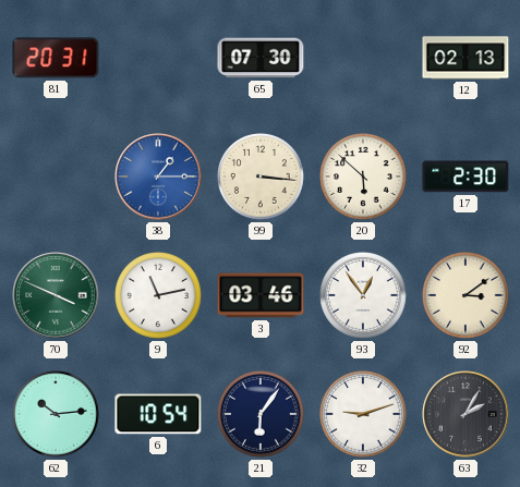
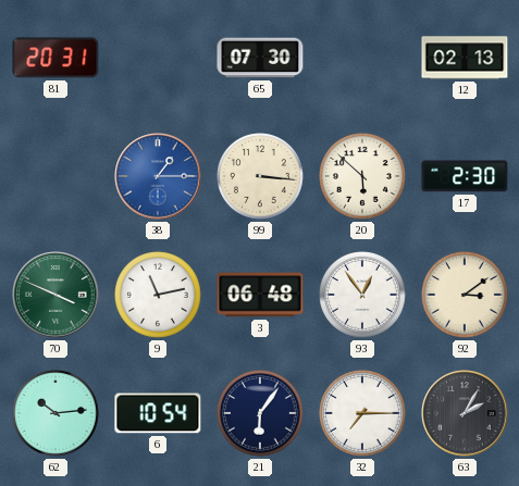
3: 03:46 -> 06:48
32: 9:12 -> 7:15
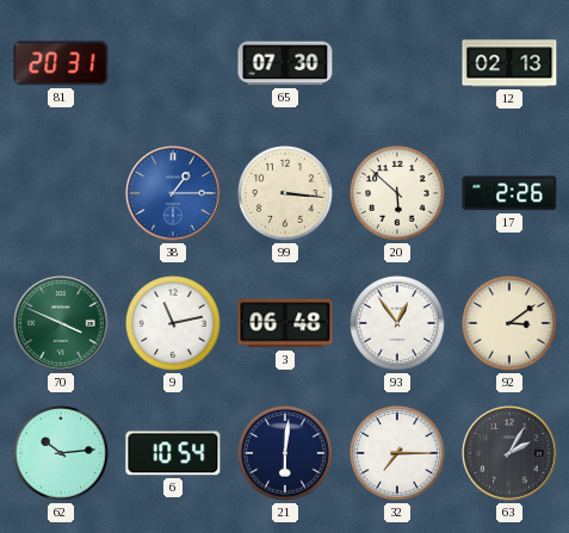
17: 2:30 -> 2:26
21: 6:06 -> 6:01
